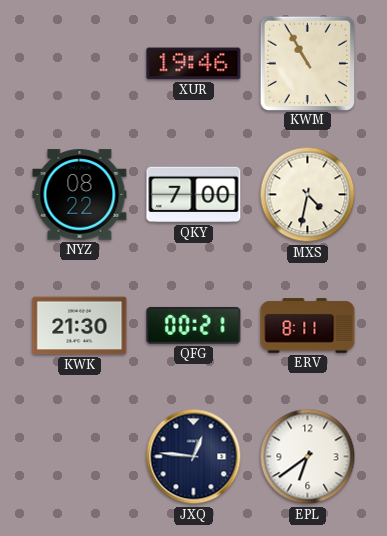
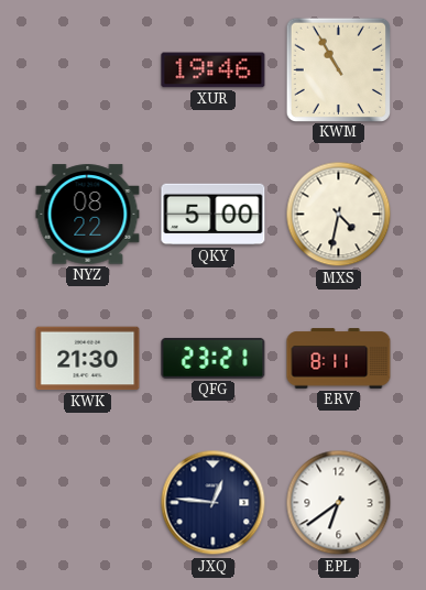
QKY: 7:00 -> 5:00
QFG: 00:21 -> 23:21
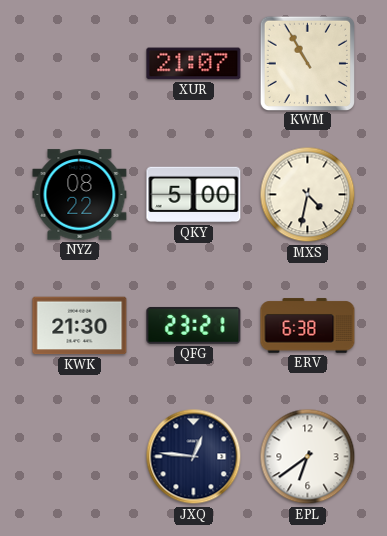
XUR: 19:46 -> 21:07
ERV: 8:11 -> 6:38
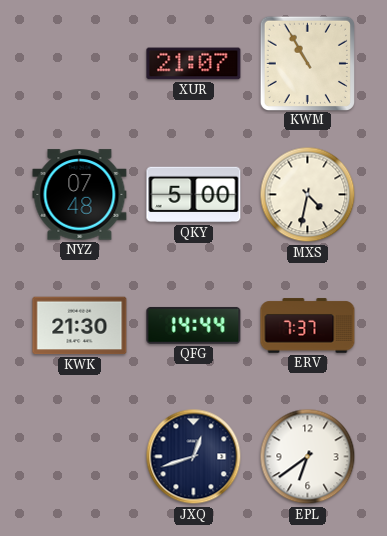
NYZ: 08:22 -> 07:48
QFG: 23:21 -> 14:44
ERV: 6:38 -> 7:37
JXQ: 12:46 -> 12:42
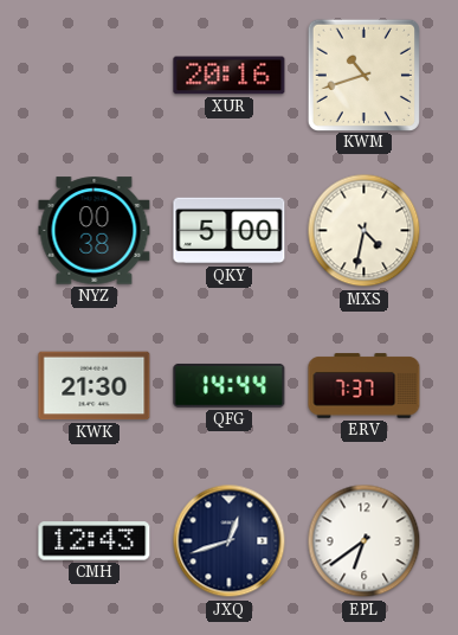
XUR: 21:07 -> 20:16
KWM: 10:55 -> 10:42
NYZ: 07:48 -> 00:38
CMH: none -> 12:43
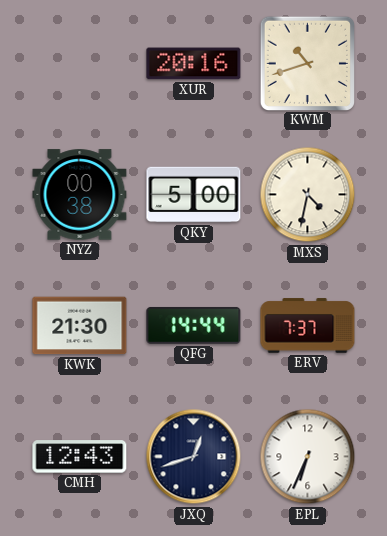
EPL: 6:39 -> 6:34
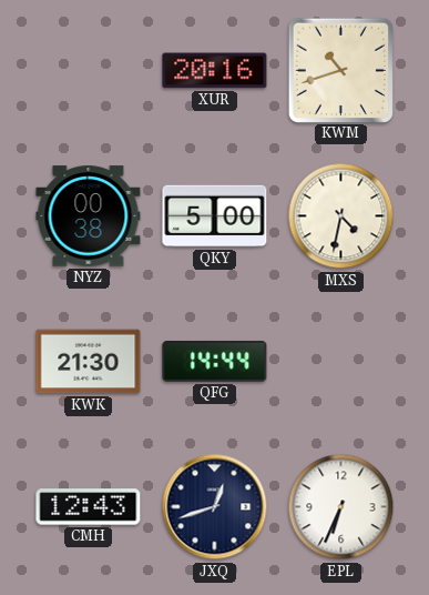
ERV: 7:37 -> none
